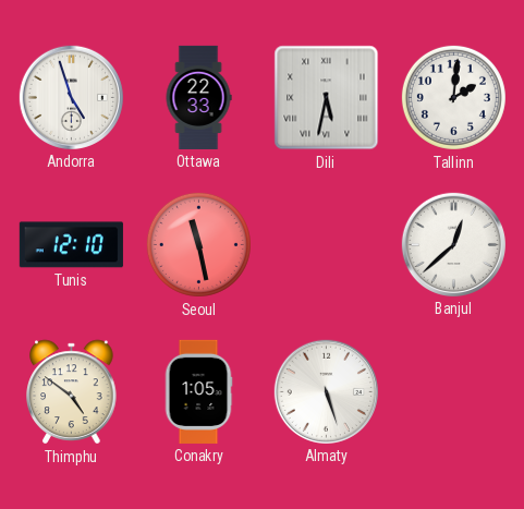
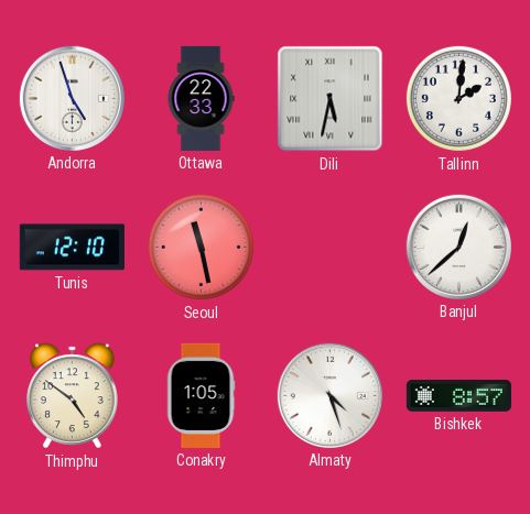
Almaty: 5:27 -> 4:27
Bishkek: none -> 8:57
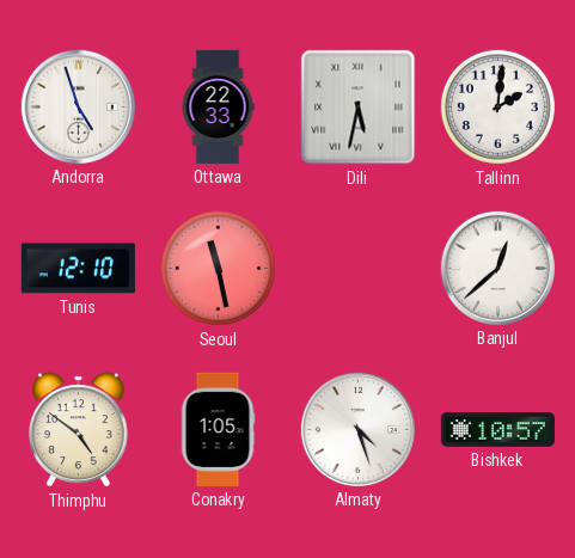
Bishkek: 8:57 -> 10:57
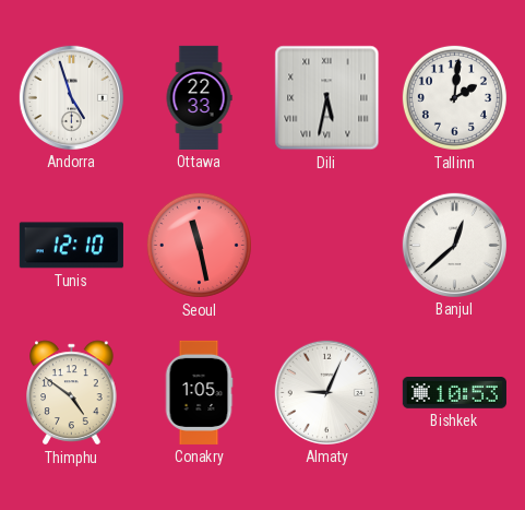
Almaty: 4:27 -> 9:04
Bishkek: 10:57 -> 10:53
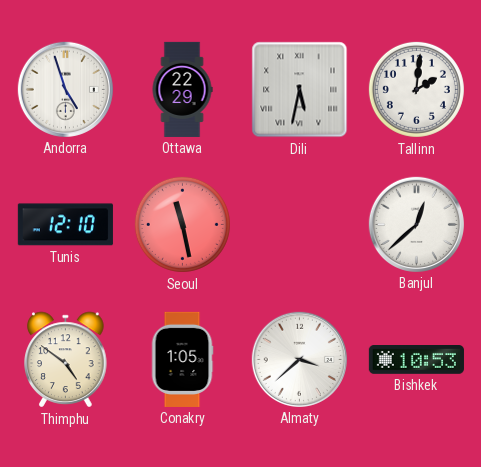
Ottawa: 22:33 -> 22:29
Almaty: 9:04 -> 3:38
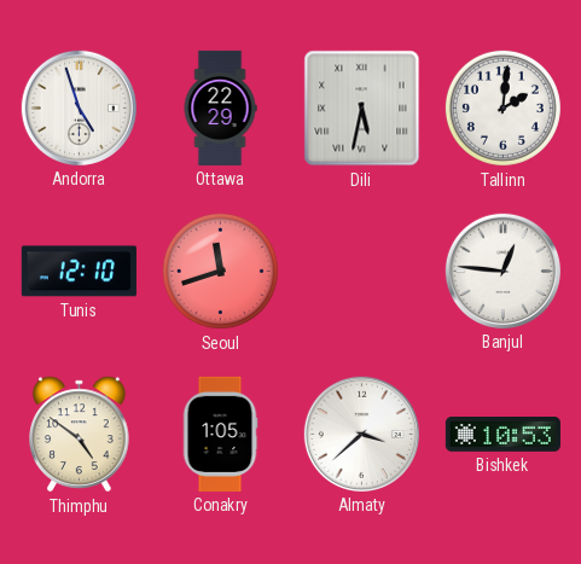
Seoul: 11:28 -> 11:42
Banjul: 12:38 -> 12:46
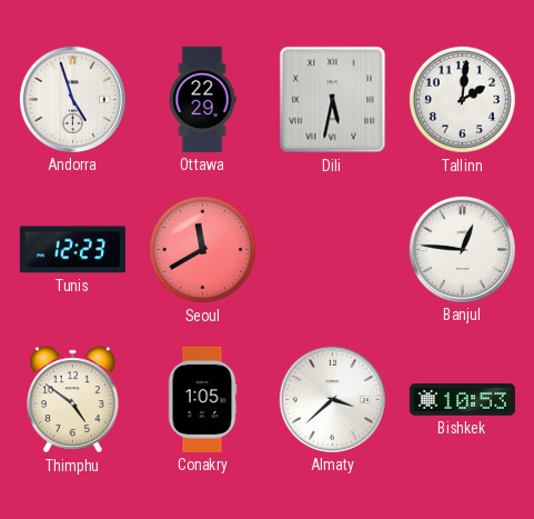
Tunis: 12:10 -> 12:23
Seoul: 11:42 -> 11:40
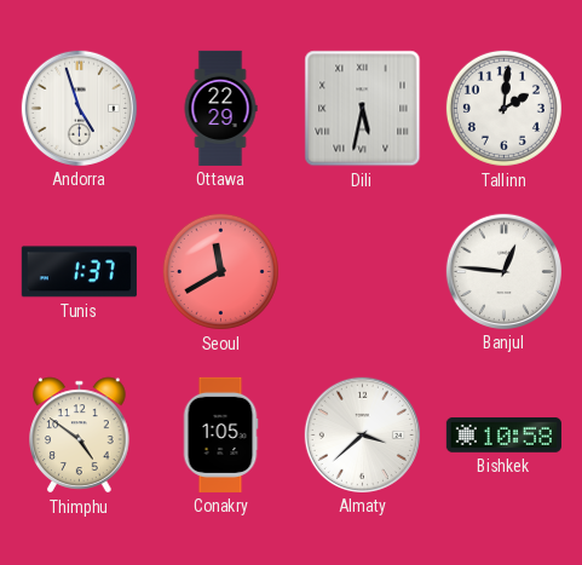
Tunis: 12:23 -> 1:37
Bishkek: 10:53 -> 10:58
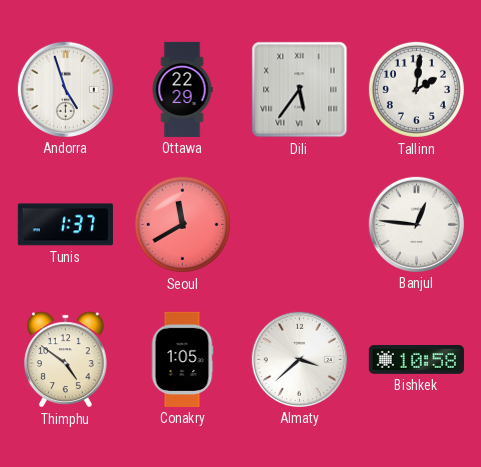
Dili: 5:32 -> 5:36
